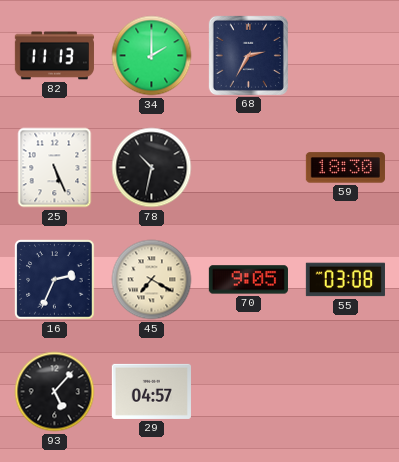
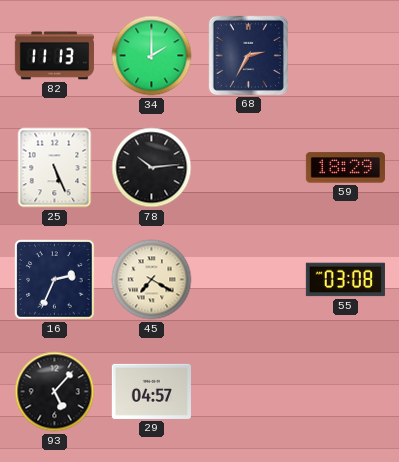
78: 10:32 -> 10:14
59: 18:30 -> 18:29
70: 9:05 -> none
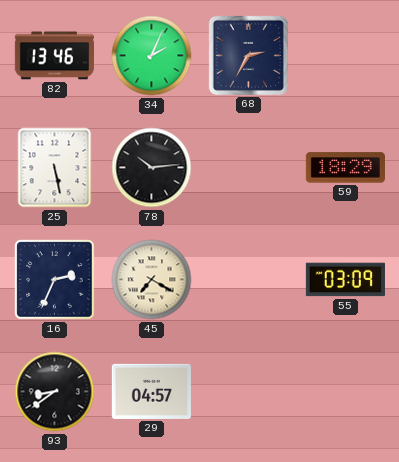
82: 11:13 -> 13:46
34: 2:00 -> 2:04
25: 5:26 -> 5:28
55: 03:08 -> 03:09
93: 5:07 -> 8:39
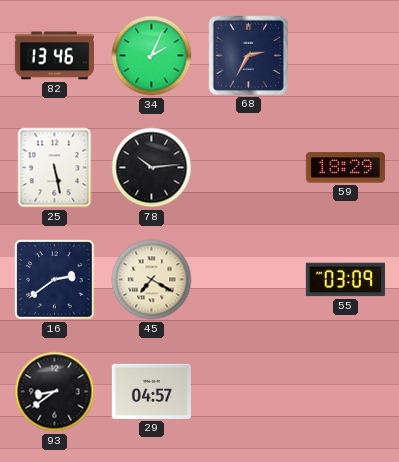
16: 2:34 -> 2:39
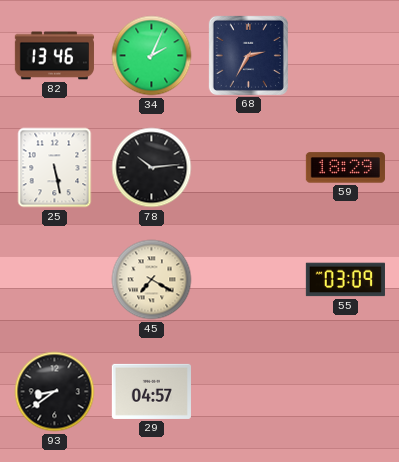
16: 2:39 -> none
